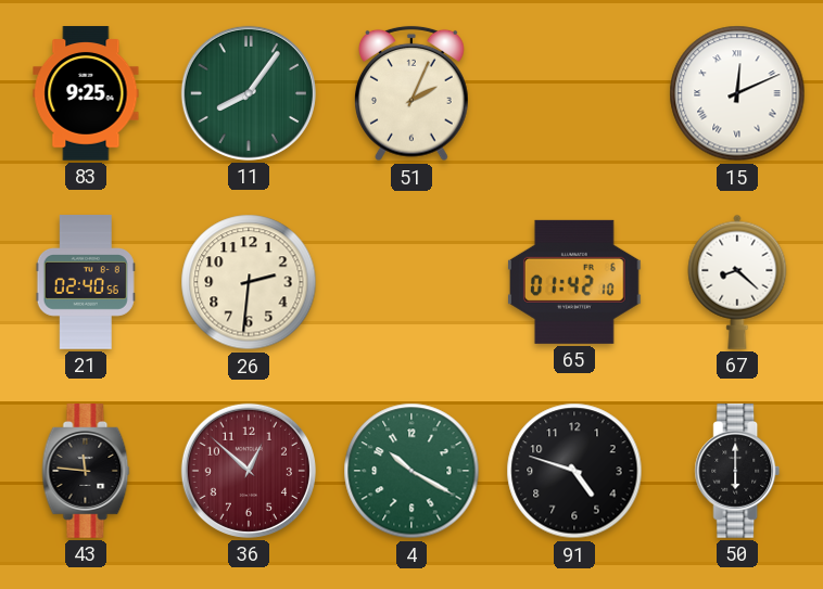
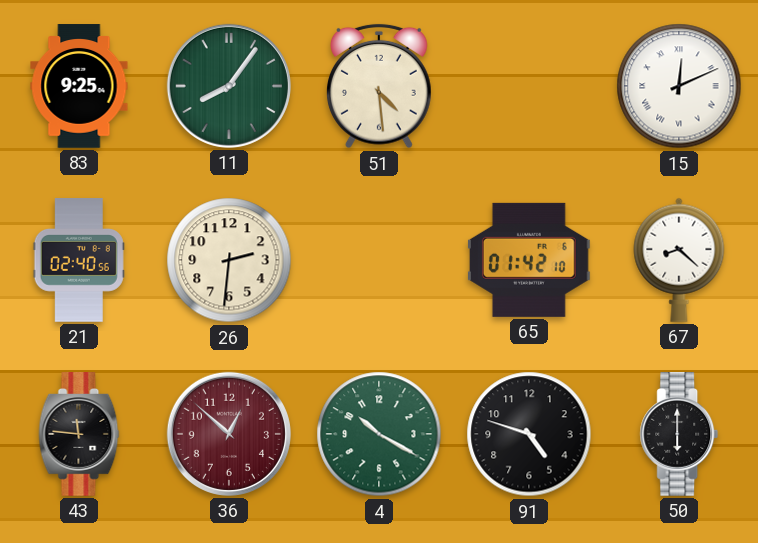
51: 2:04 -> 4:29
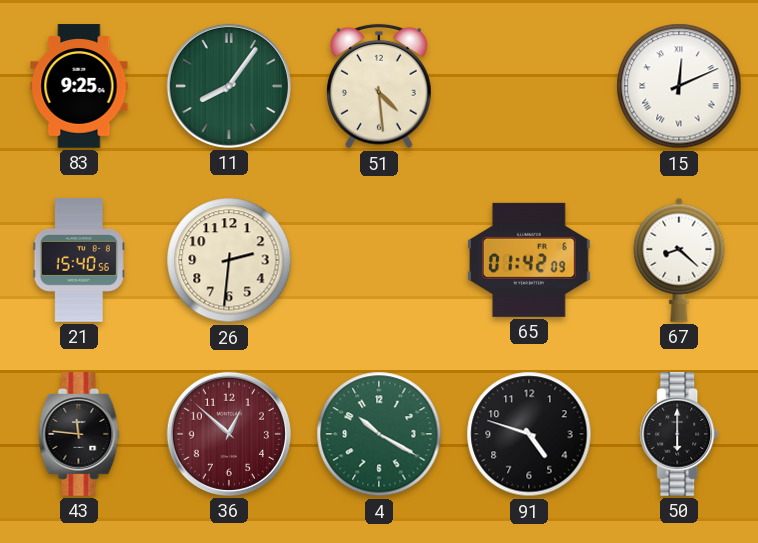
21: 02:40 -> 15:40
65: 01:42:10 -> 01:42:09
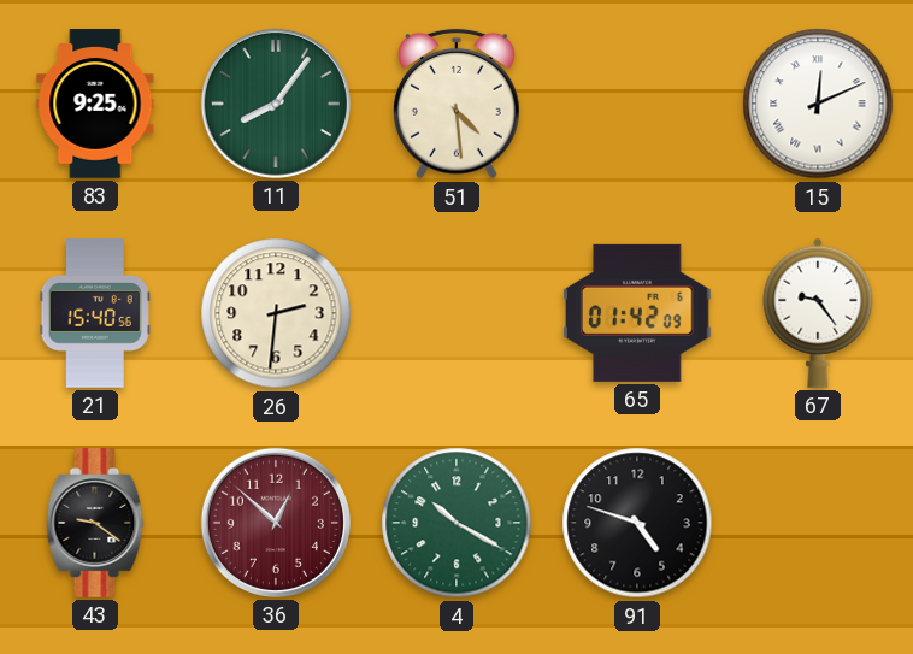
67: 8:22 -> 9:24
43: 11:46 -> 9:21
50: 6:00 -> none
